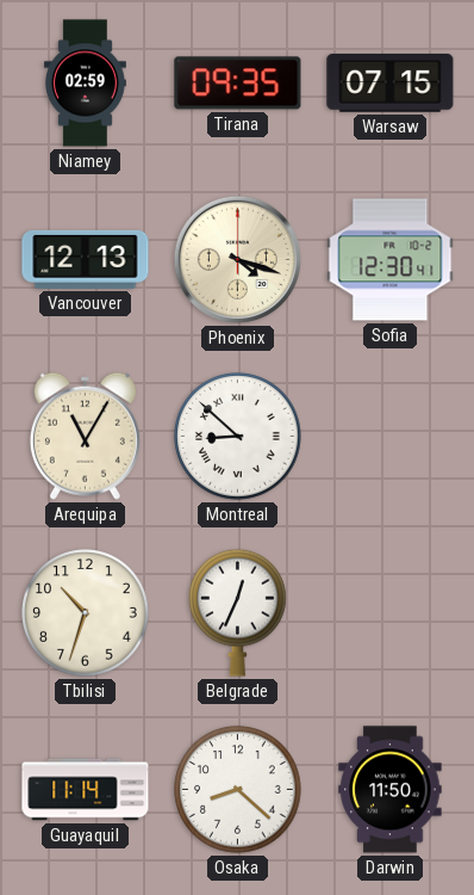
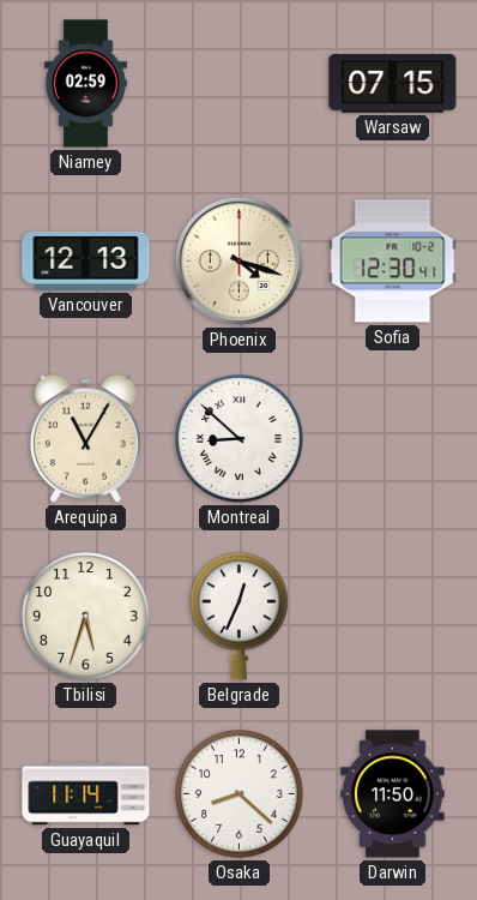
Tirana: 09:35 -> none
Tbilisi: 10:33 -> 5:33
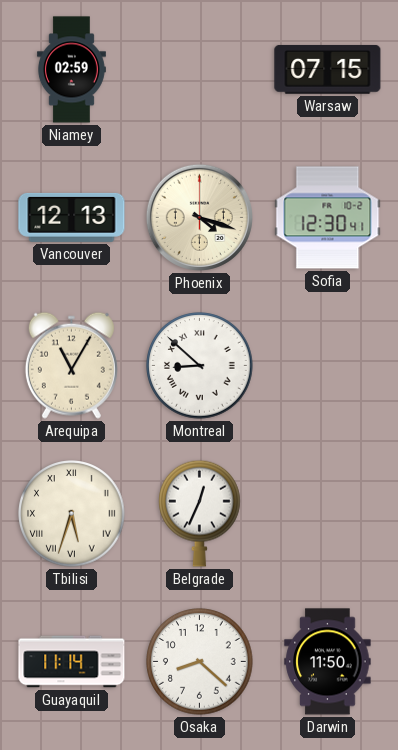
Tbilisi numerals: Arabic -> Roman
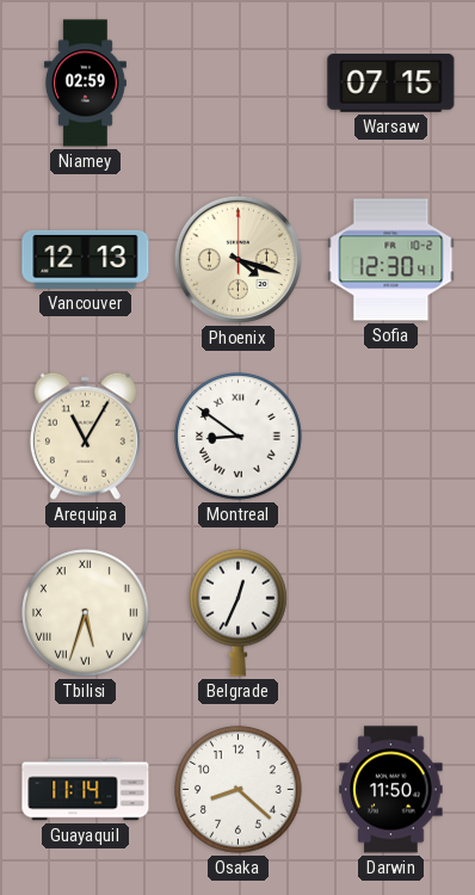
Montreal: 8:52 -> 8:51
